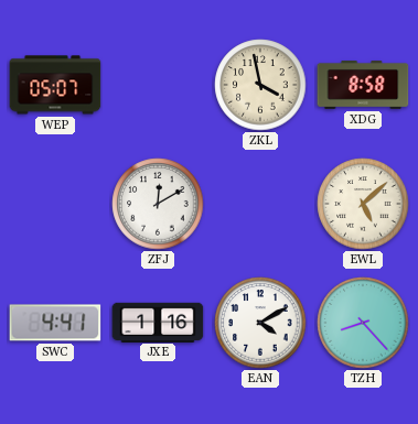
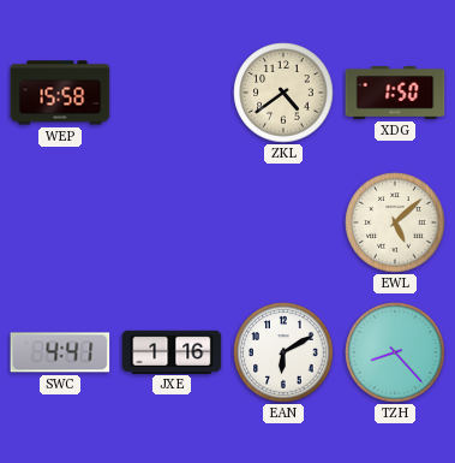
WEP: 05:07 -> 15:58
ZKL: 3:58 -> 4:39
XDG: 8:58 -> 1:50
ZFJ: 12:10 -> none
EAN: 4:10 -> 6:10
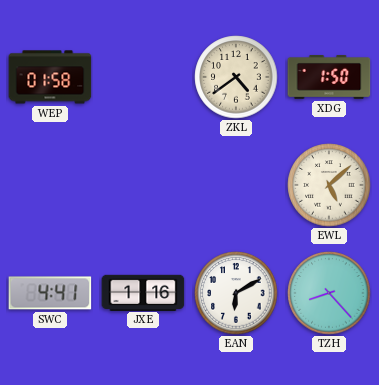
WEP: 15:58 -> 01:58
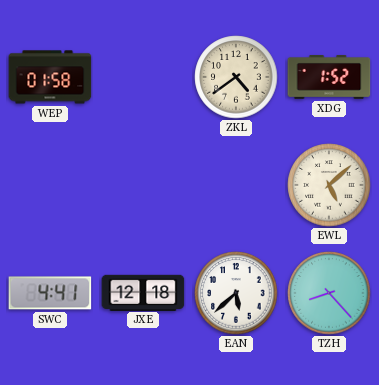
XDG: 1:50 -> 1:52
JXE: 1:16 -> 12:18
EAN: 6:10 -> 5:38
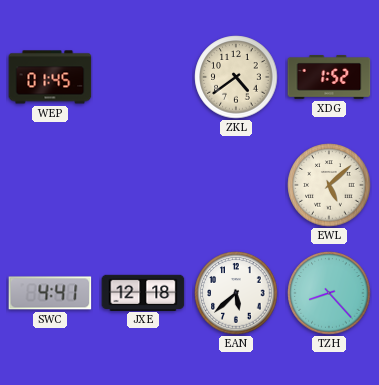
WEP: 01:58 -> 01:45
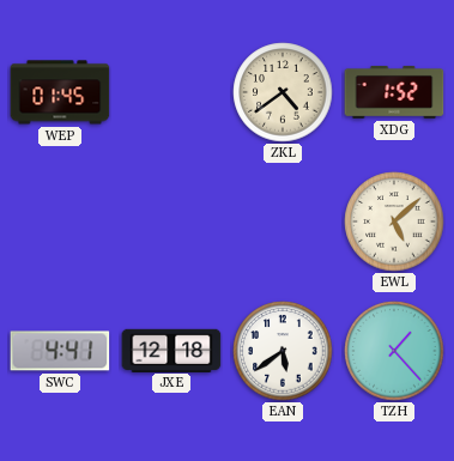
EAN: 5:38 -> 5:39
TZH: 8:23 -> 1:23
